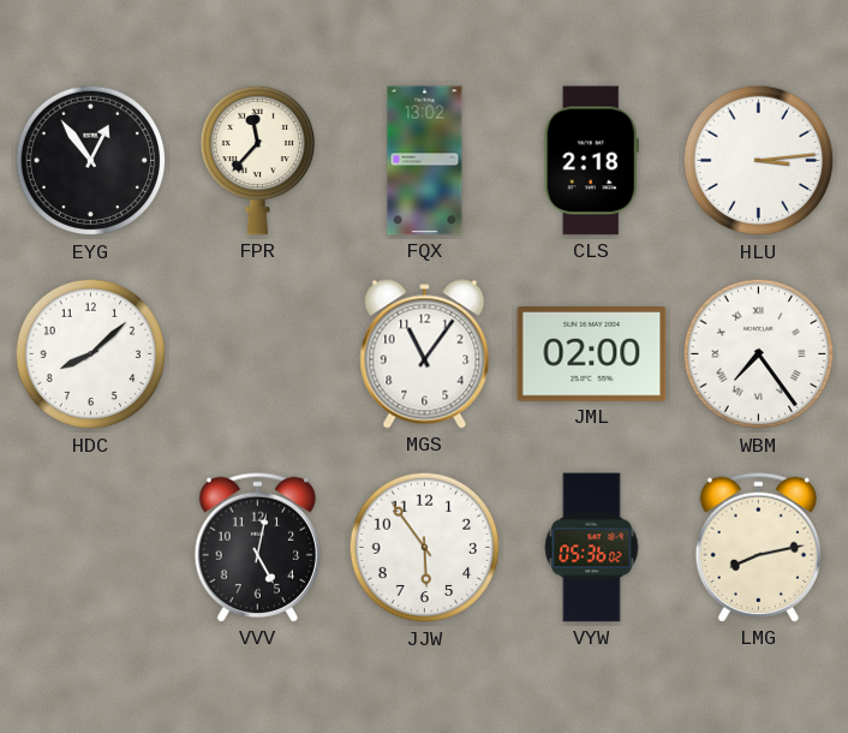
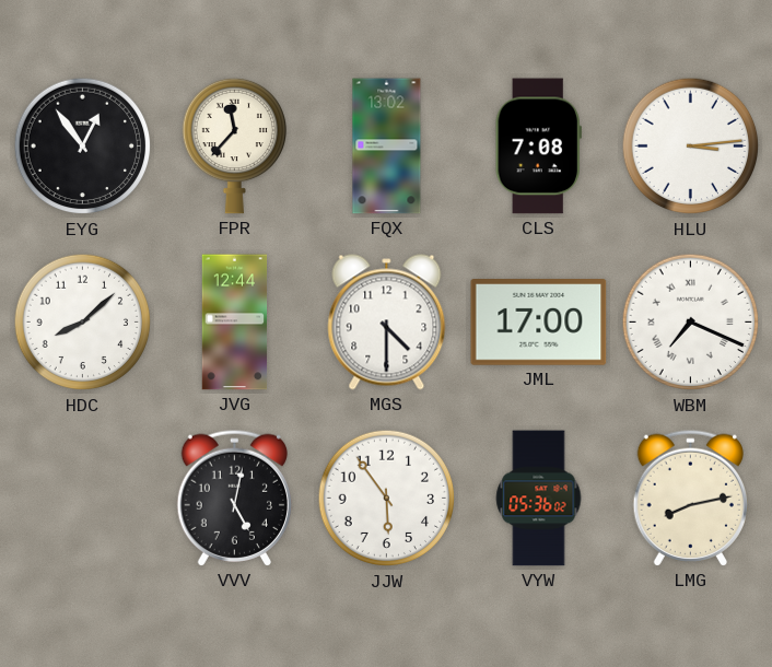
CLS: 2:18 -> 7:08
JVG: none -> 12:44
MGS: 11:06 -> 4:30
JML: 02:00 -> 17:00
WBM: 7:24 -> 7:19
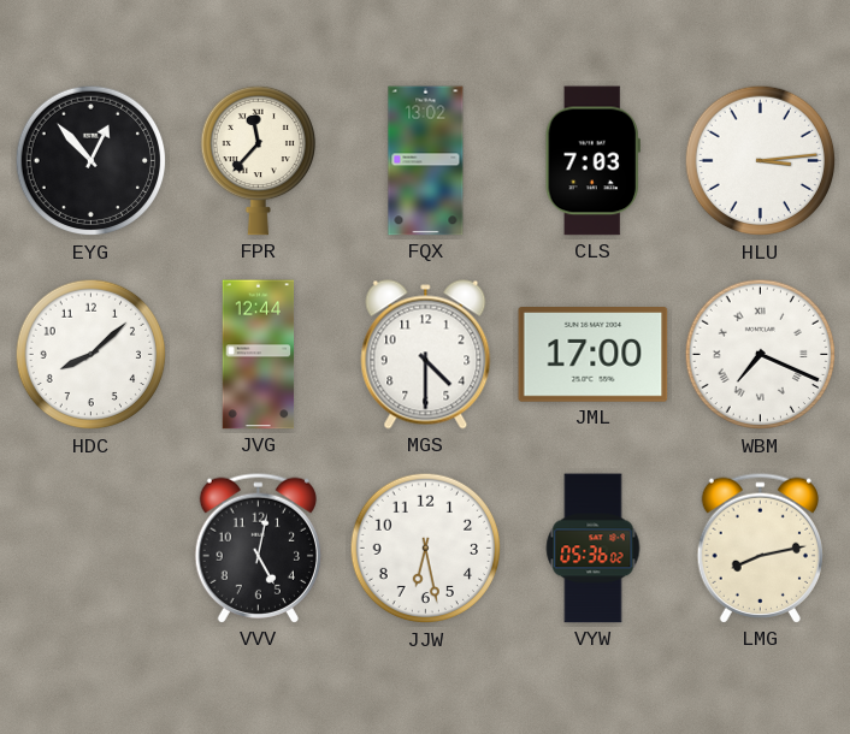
EYG: 12:54 -> 12:53
CLS: 7:08 -> 7:03
JJW: 5:54 -> 6:28
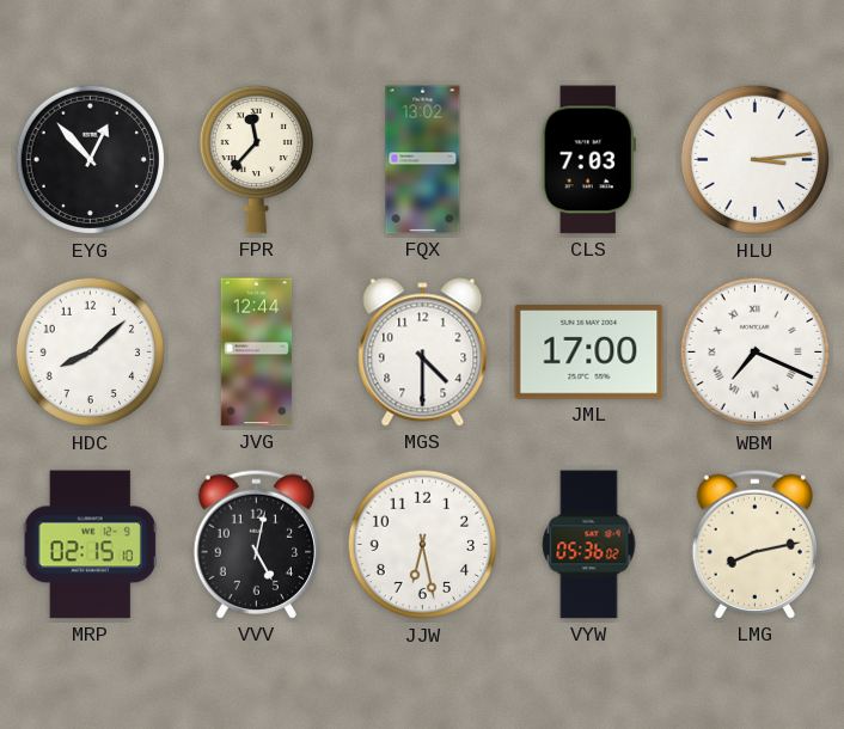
MRP: none -> 02:15
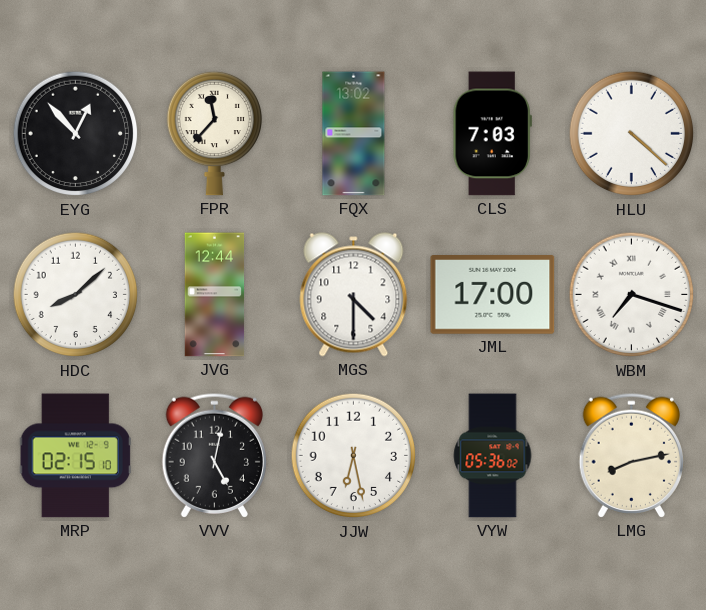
HLU: 3:14 -> 4:22
WBM: 7:19 -> 7:18
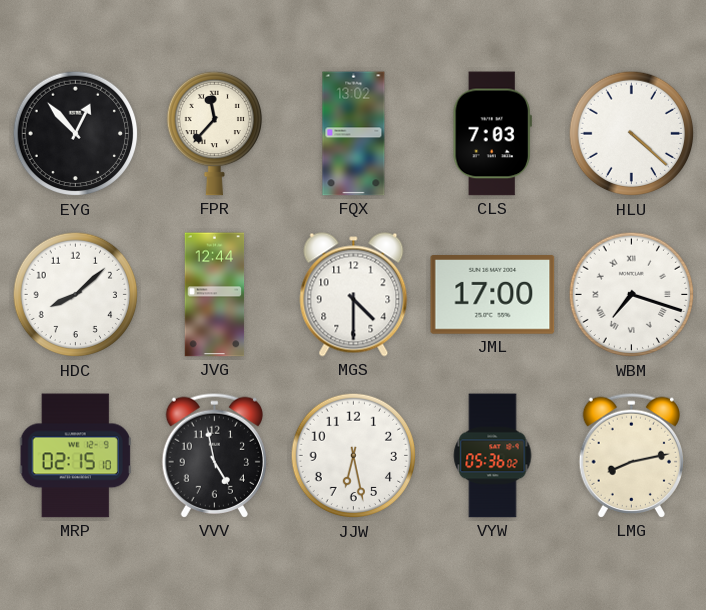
VVV: 5:02 -> 4:58
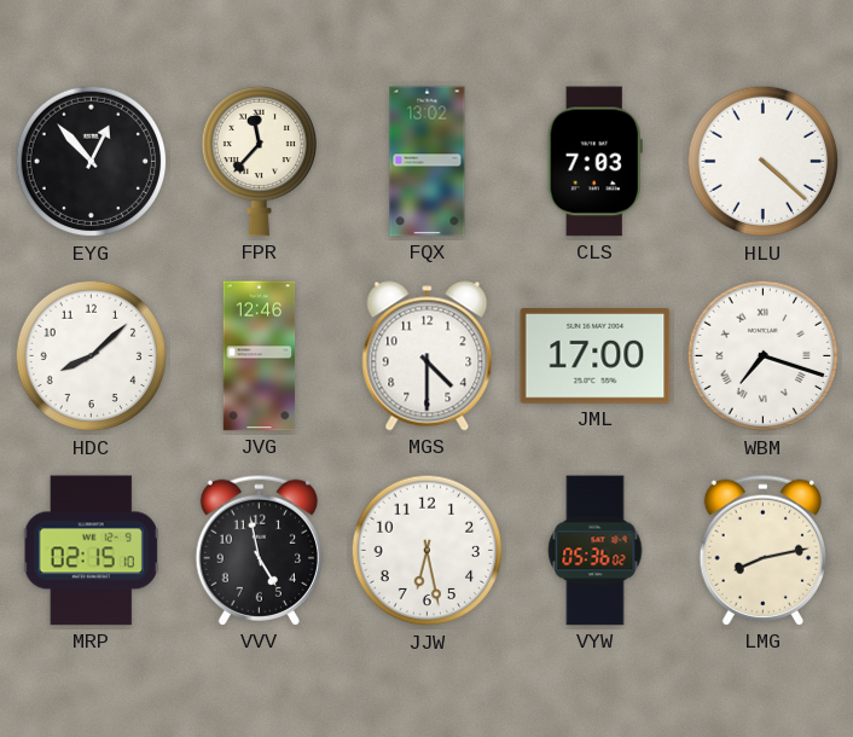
JVG: 12:44 -> 12:46
